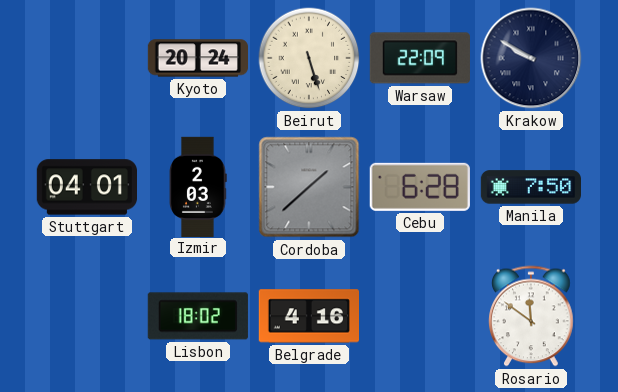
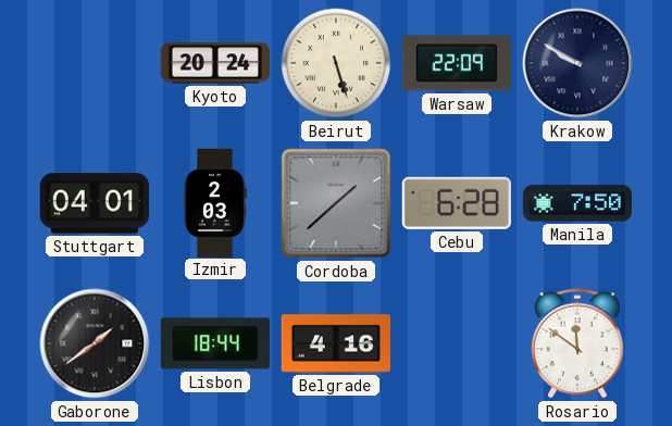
Gaborone: none -> 1:39
Lisbon: 18:02 -> 18:44
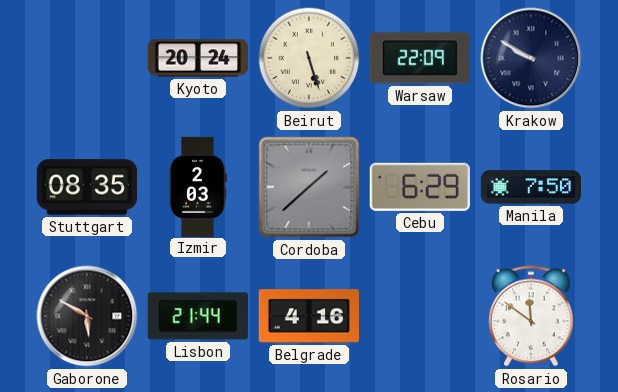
Stuttgart: 04:01 -> 08:35
Cebu: 6:28 -> 6:29
Gaborone: 1:39 -> 5:50
Lisbon: 18:44 -> 21:44
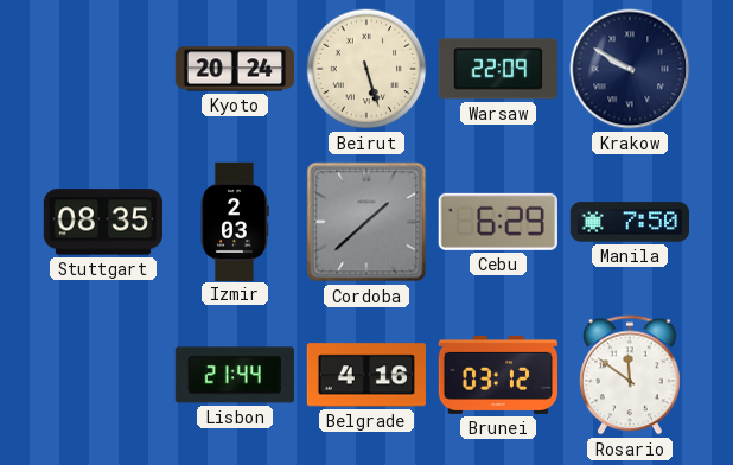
Gaborone: 5:50 -> none
Brunei: none -> 03:12
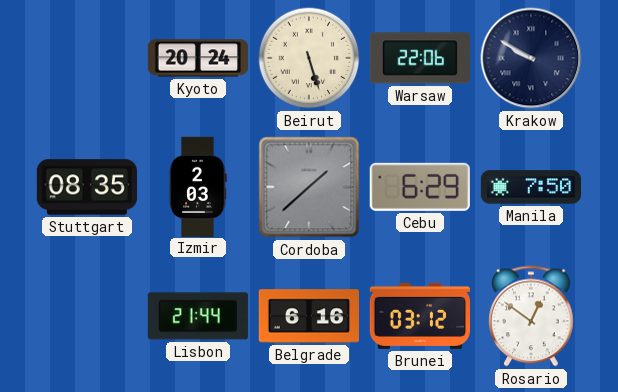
Warsaw: 22:09 -> 22:06
Belgrade: 4:16 -> 6:16
Rosario: 11:51 -> 12:51
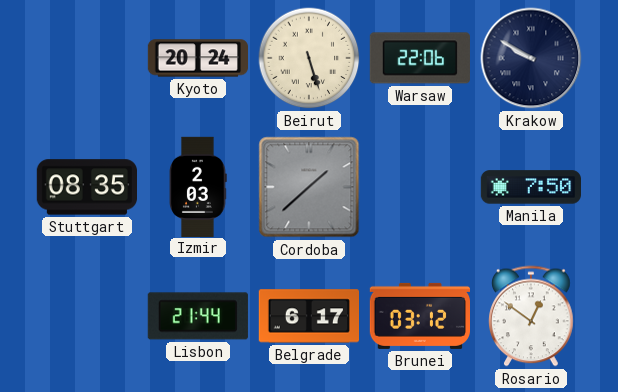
Cebu: 6:29 -> none
Belgrade: 6:16 -> 6:17
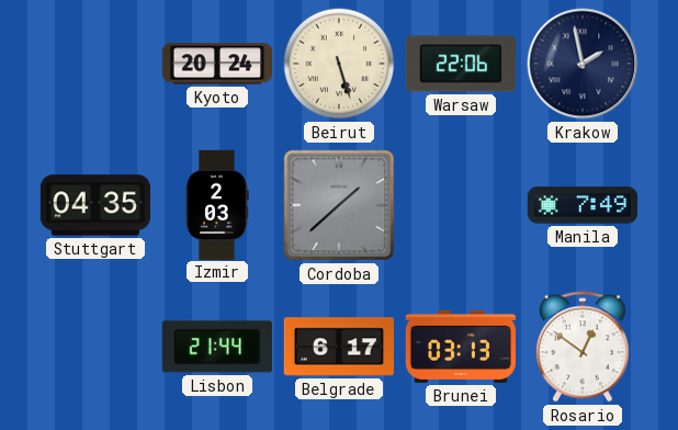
Krakow: 9:50 -> 1:58
Stuttgart: 08:35 -> 04:35
Manila: 7:50 -> 7:49
Brunei: 03:12 -> 03:13
